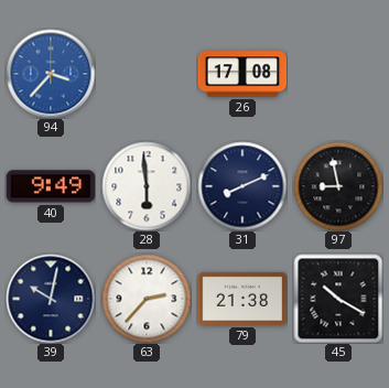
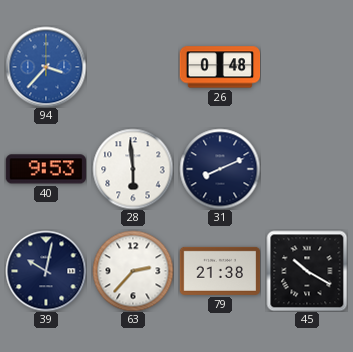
26: 17:08 -> 0:48
40: 9:49 -> 9:53
97: 8:58 -> none
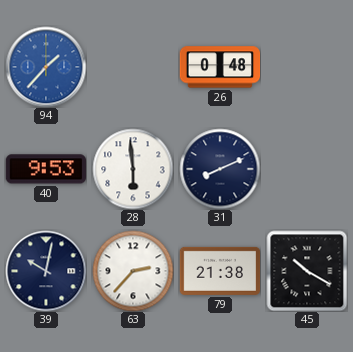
94: 3:37 -> 1:37
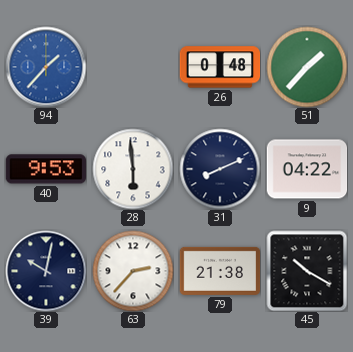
51: none -> 1:37
9: none -> 04:22
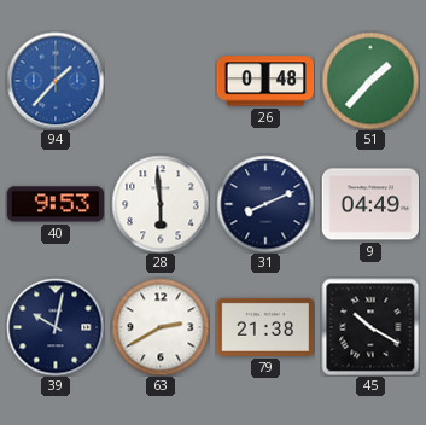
9: 04:22 -> 04:49
63: 2:37 -> 2:40
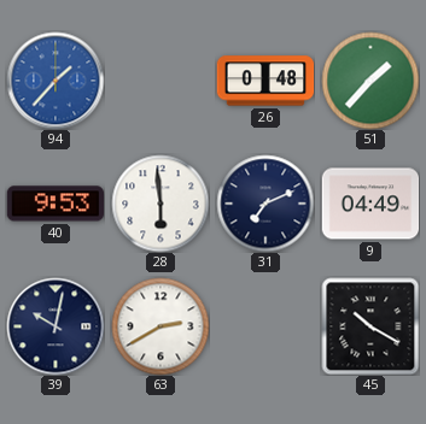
31: 8:11 -> 7:11
79: 21:38 -> none
